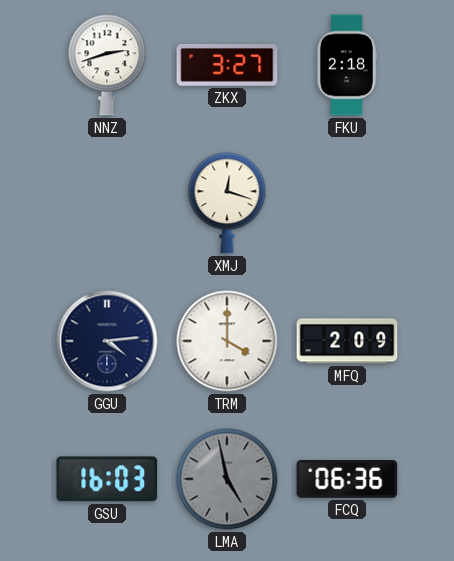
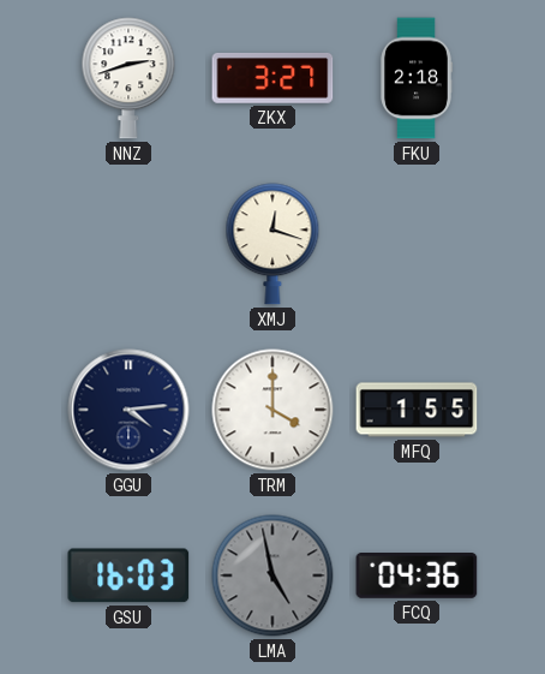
MFQ: 2:09 -> 1:55
FCQ: 06:36 -> 04:36
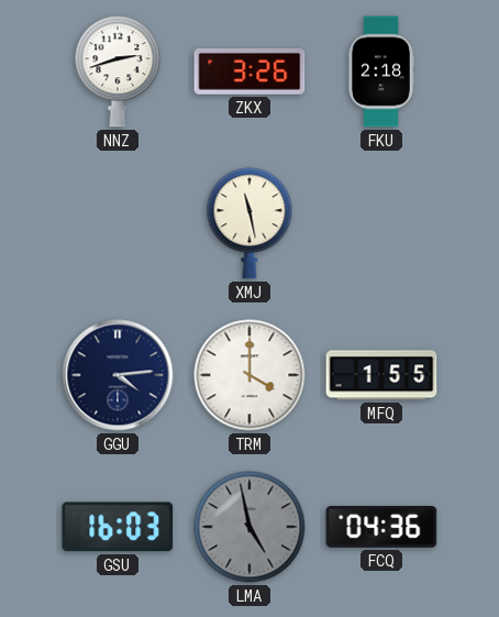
ZKX: 3:27 -> 3:26
XMJ: 12:18 -> 11:28
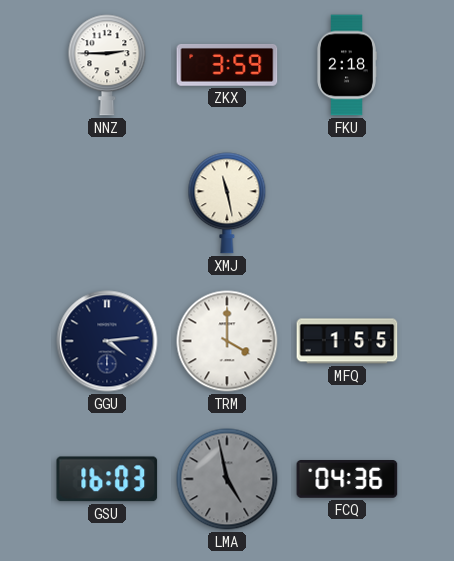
NNZ: 2:42 -> 2:45
ZKX: 3:26 -> 3:59
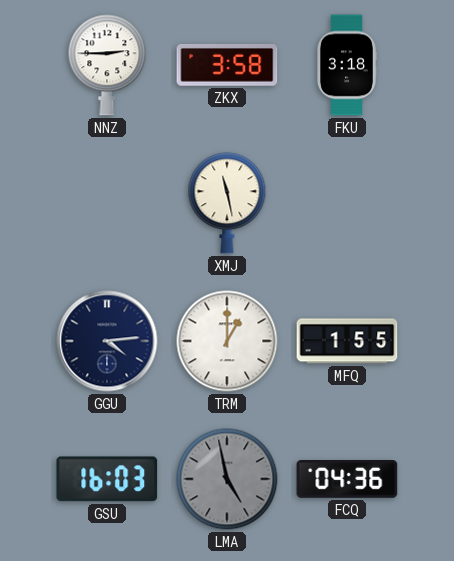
ZKX: 3:59 -> 3:58
FKU: 2:18 -> 3:18
TRM: 4:00 -> 1:00
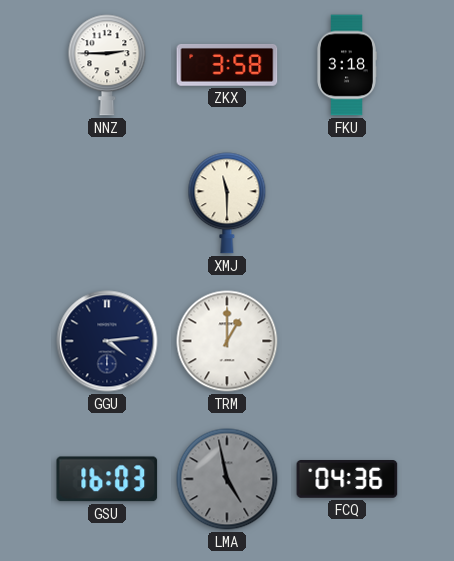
XMJ: 11:28 -> 11:30
MFQ: 1:55 -> none
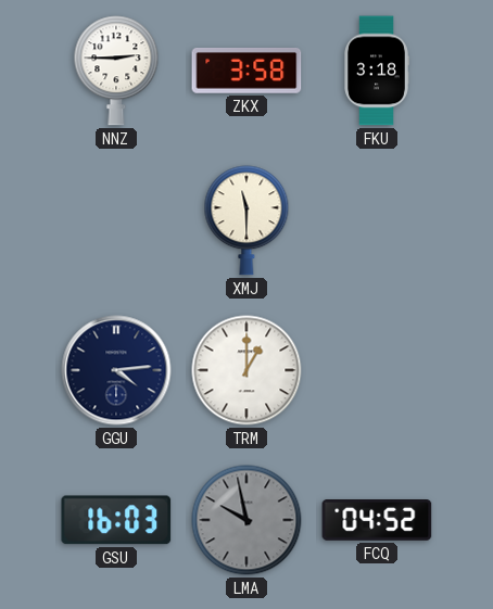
LMA: 4:58 -> 9:58
FCQ: 04:36 -> 04:52
